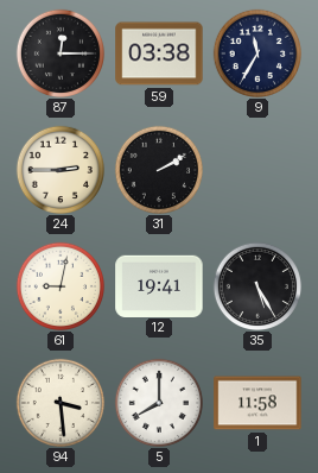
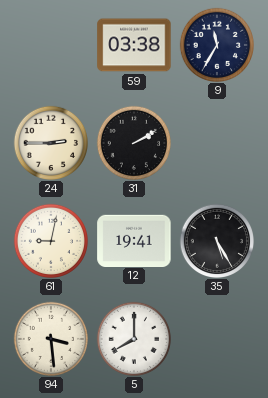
87: 12:15 -> none
1: 11:58 -> none
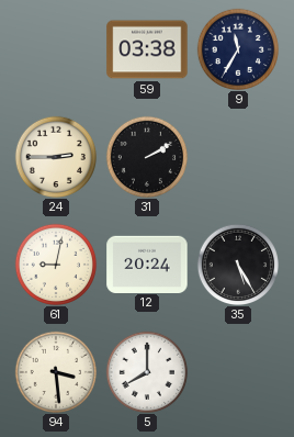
12: 19:41 -> 20:24
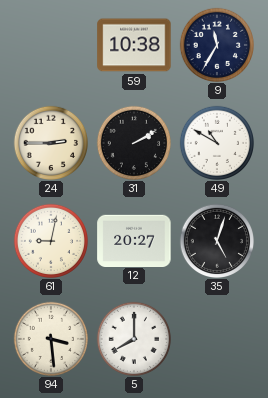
59: 03:38 -> 10:38
49: none -> 10:50
12: 20:24 -> 20:27
35: 5:25 -> 5:03
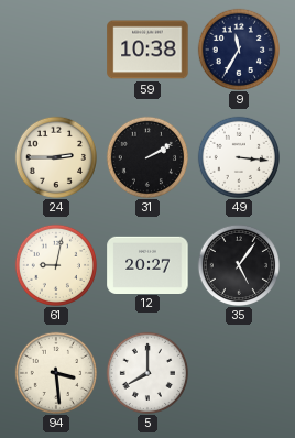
49: 10:50 -> 3:16
35: 5:03 -> 5:06
